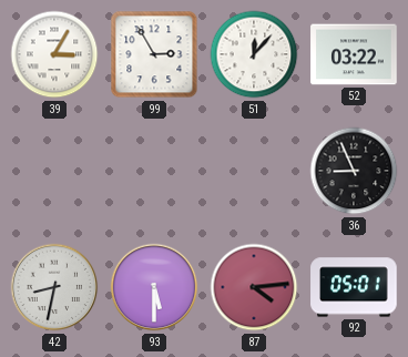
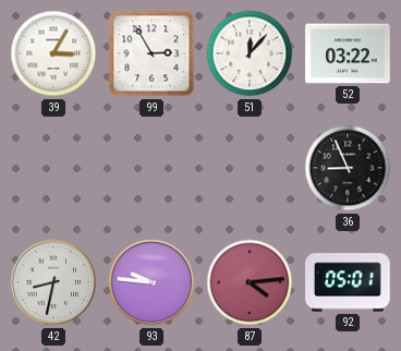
93: 5:30 -> 9:46
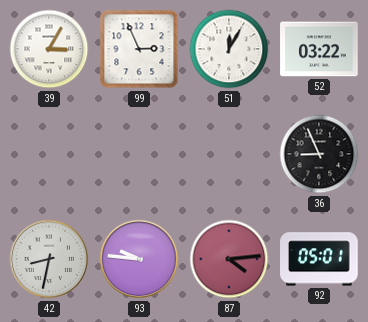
99: 2:55 -> 2:56
51: 12:07 -> 12:05
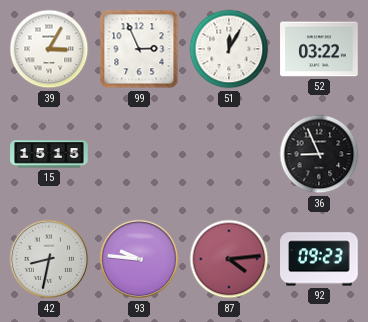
15: none -> 15:15
92: 05:01 -> 09:23
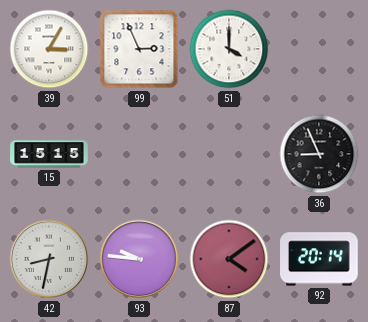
51: 12:05 -> 4:00
52: 03:22 -> none
87: 4:14 -> 4:09
92: 09:23 -> 20:14
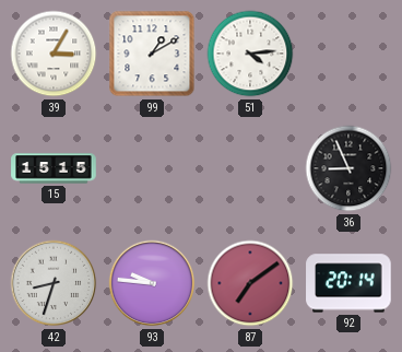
99: 2:56 -> 1:10
51: 4:00 -> 4:14
42: 8:32 -> 8:33
87: 4:09 -> 7:09
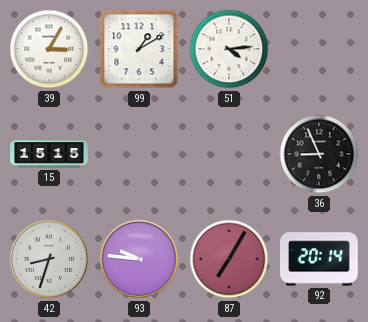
87: 7:09 -> 7:05
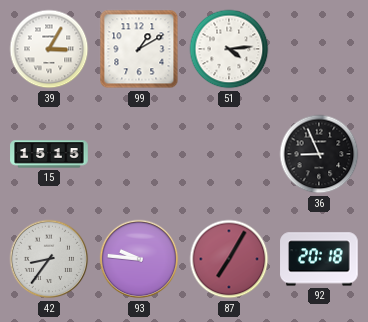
42: 8:33 -> 8:36
92: 20:14 -> 20:18
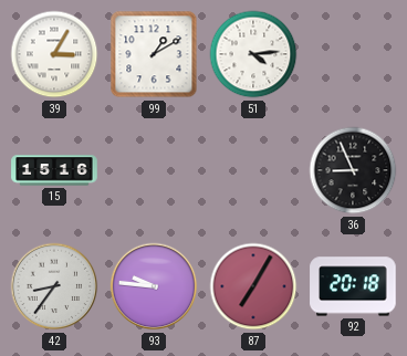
15: 15:15 -> 15:16
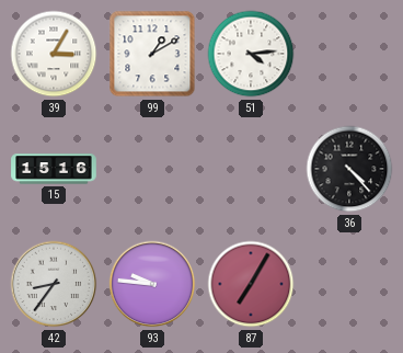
36: 8:56 -> 4:23
92: 20:18 -> none
